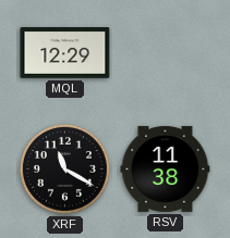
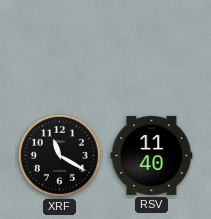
MQL: 12:29 -> none
RSV: 11:38 -> 11:40
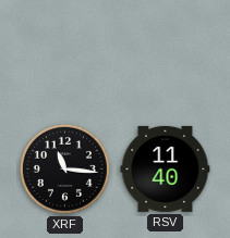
XRF: 11:20 -> 11:16
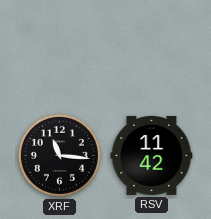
RSV: 11:40 -> 11:42
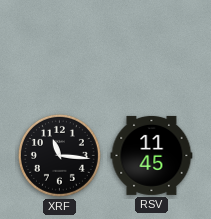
RSV: 11:42 -> 11:45
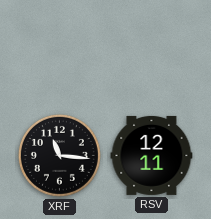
RSV: 11:45 -> 12:11
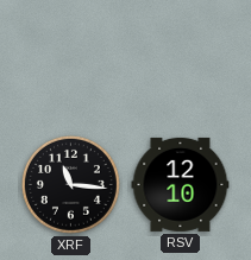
RSV: 12:11 -> 12:10
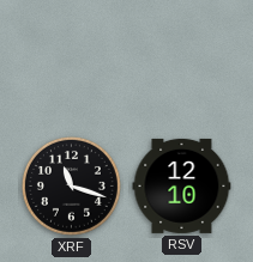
XRF: 11:16 -> 11:18
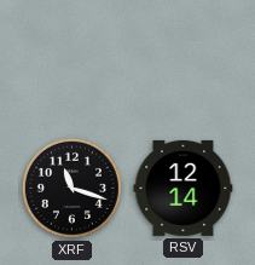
RSV: 12:10 -> 12:14
